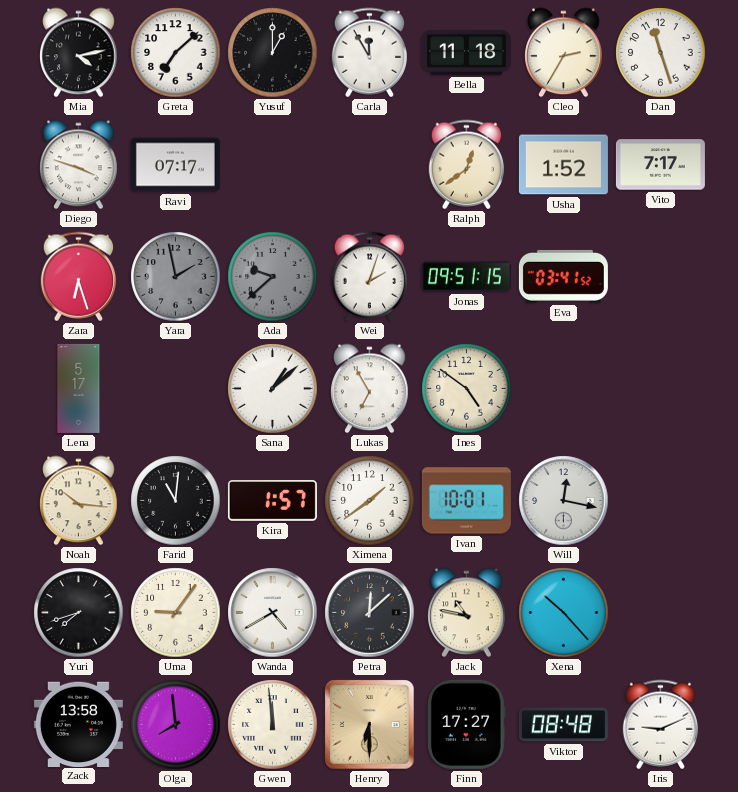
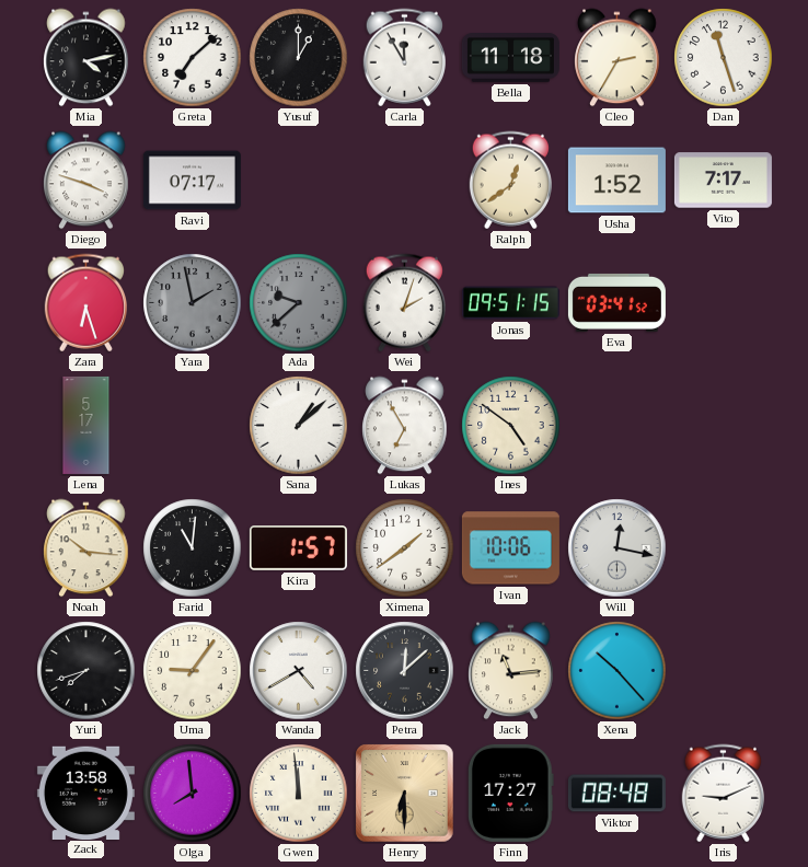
Ivan: 10:01 -> 10:06
Jack: 10:47 -> 11:14
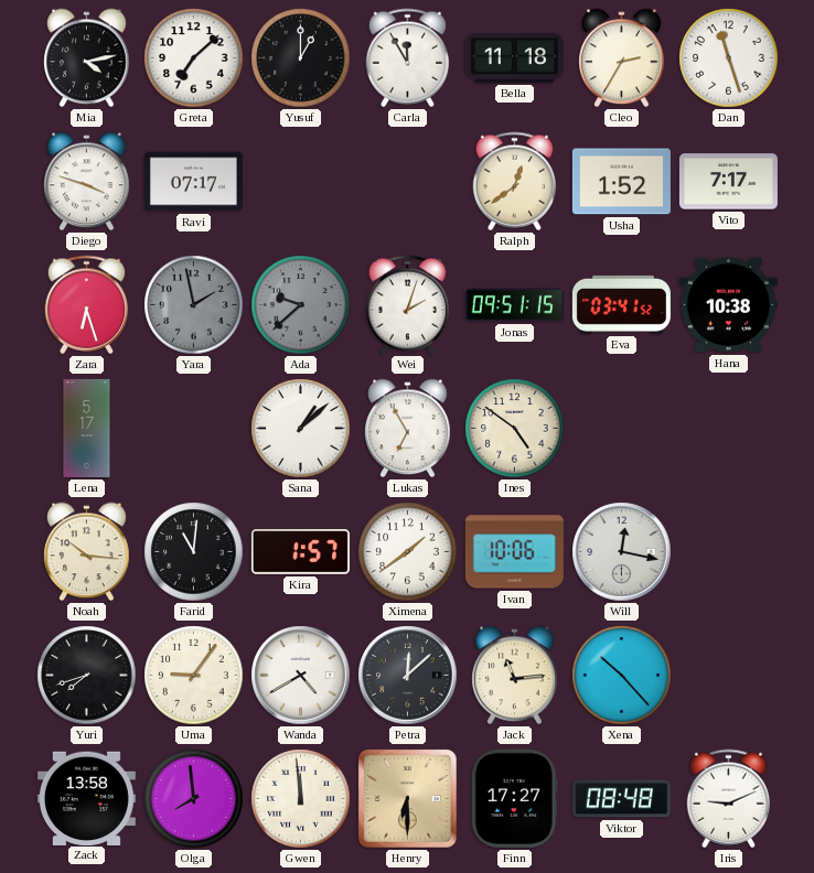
Hana: none -> 10:38
